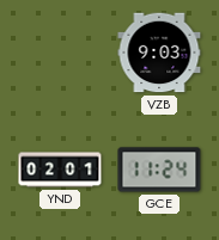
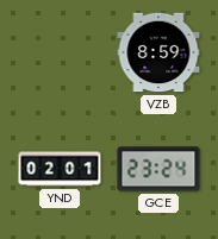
VZB: 9:03 -> 8:59
GCE: 11:24 -> 23:24
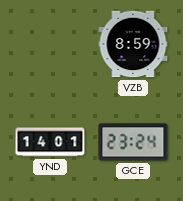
YND: 02:01 -> 14:01
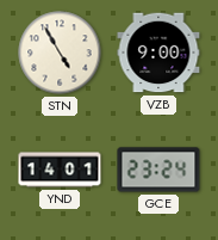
STN: none -> 4:55
VZB: 8:59 -> 9:00
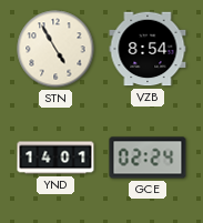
VZB: 9:00 -> 8:54
GCE: 23:24 -> 02:24
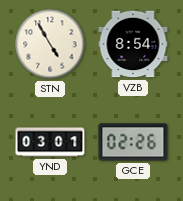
YND: 14:01 -> 03:01
GCE: 02:24 -> 02:26
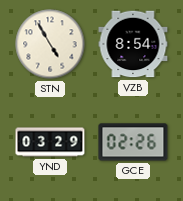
YND: 03:01 -> 03:29
